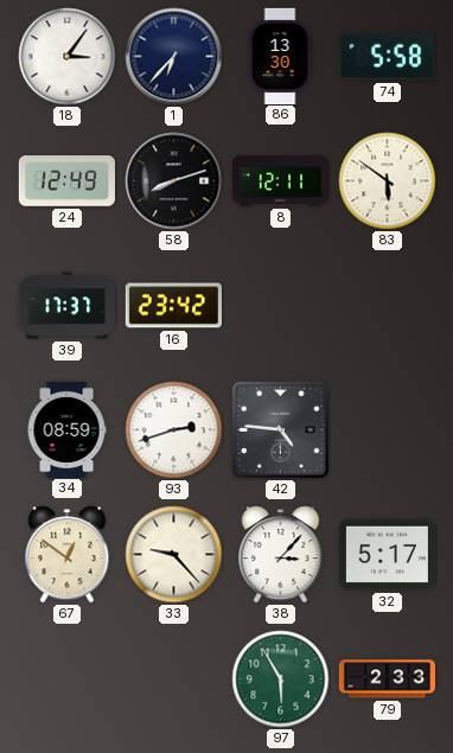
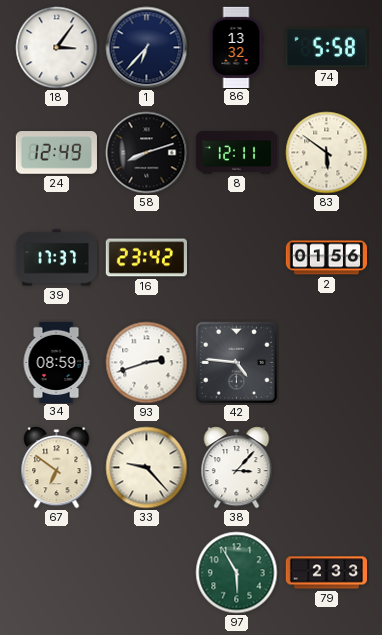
86: 13:30 -> 13:32
2: none -> 01:56
67: 12:51 -> 6:51
32: 5:17 -> none
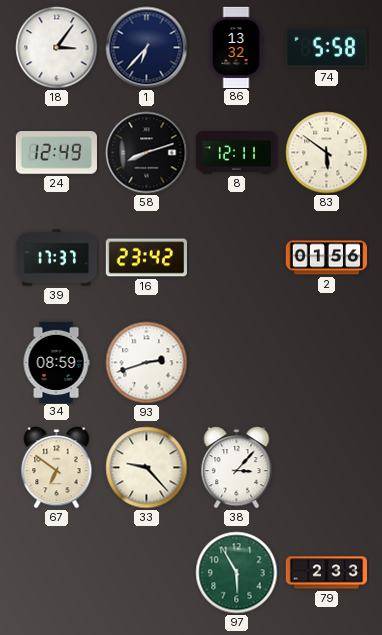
42: 4:46 -> none
